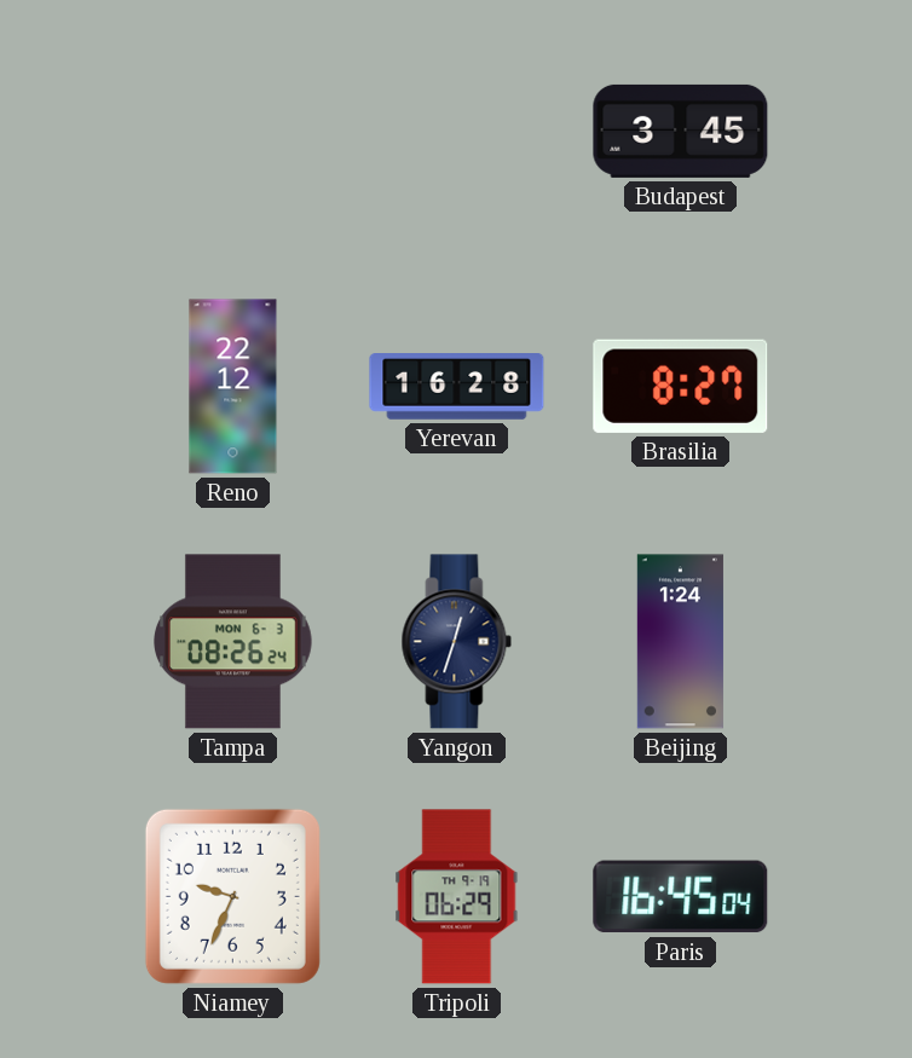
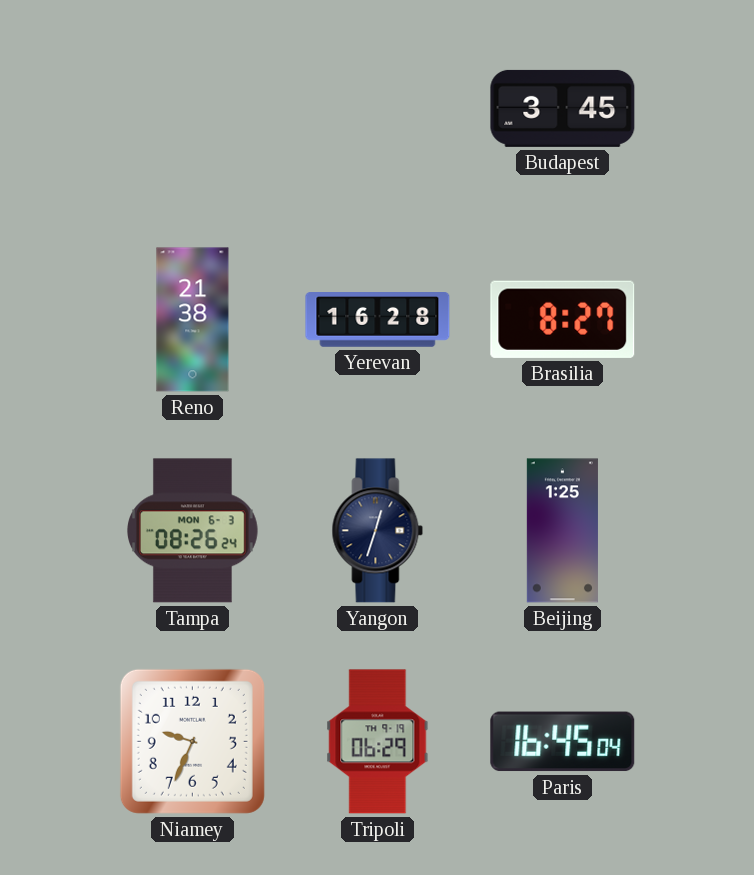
Reno: 22:12 -> 21:38
Beijing: 1:24 -> 1:25
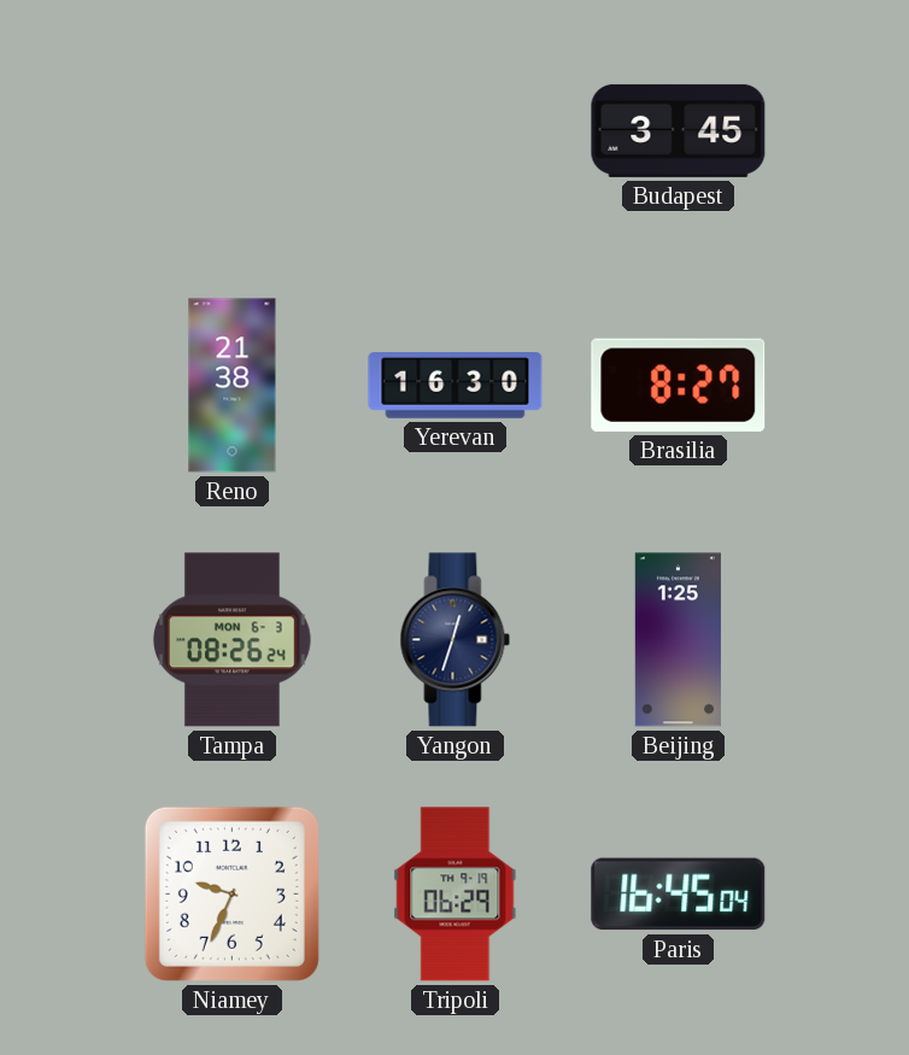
Yerevan: 16:28 -> 16:30
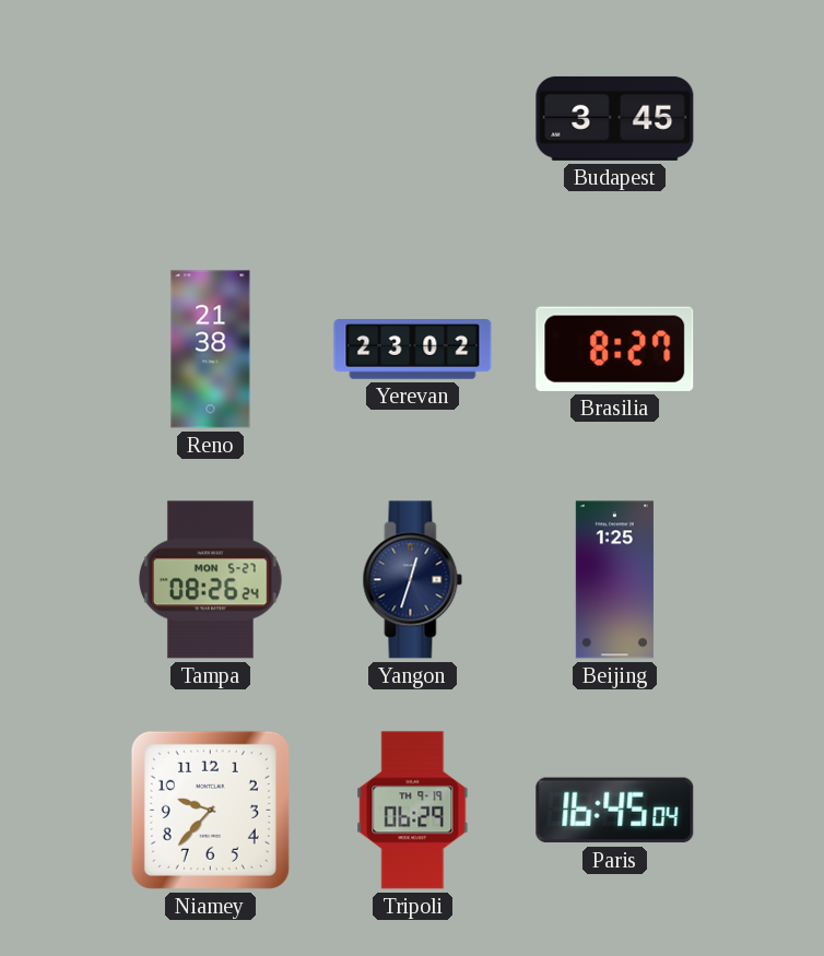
Yerevan: 16:30 -> 23:02
Tampa date: MON 6-3 -> MON 5-27
Niamey: 9:34 -> 9:37
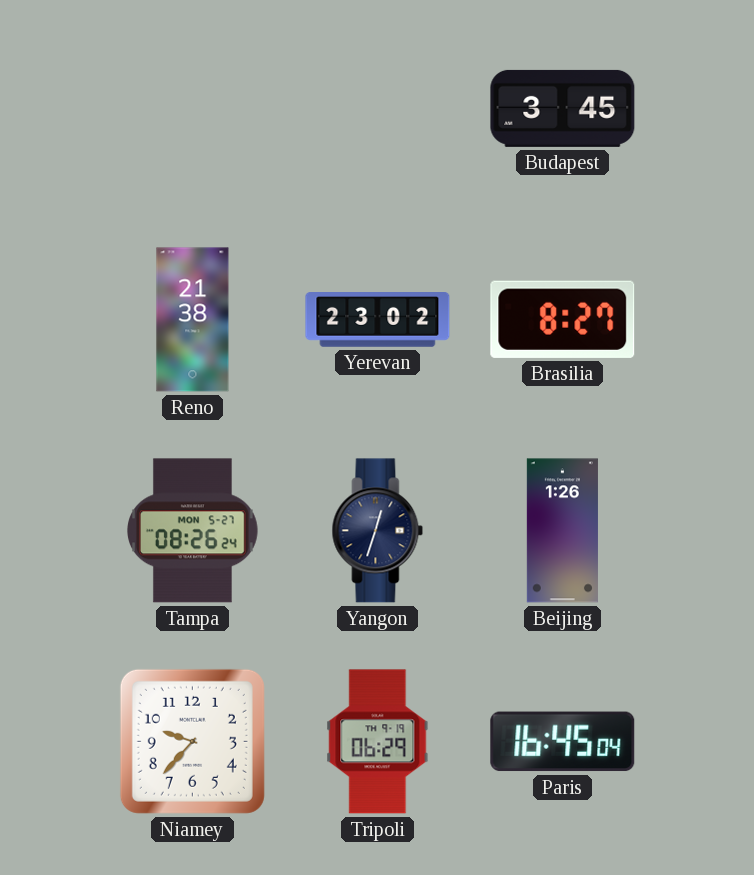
Beijing: 1:25 -> 1:26
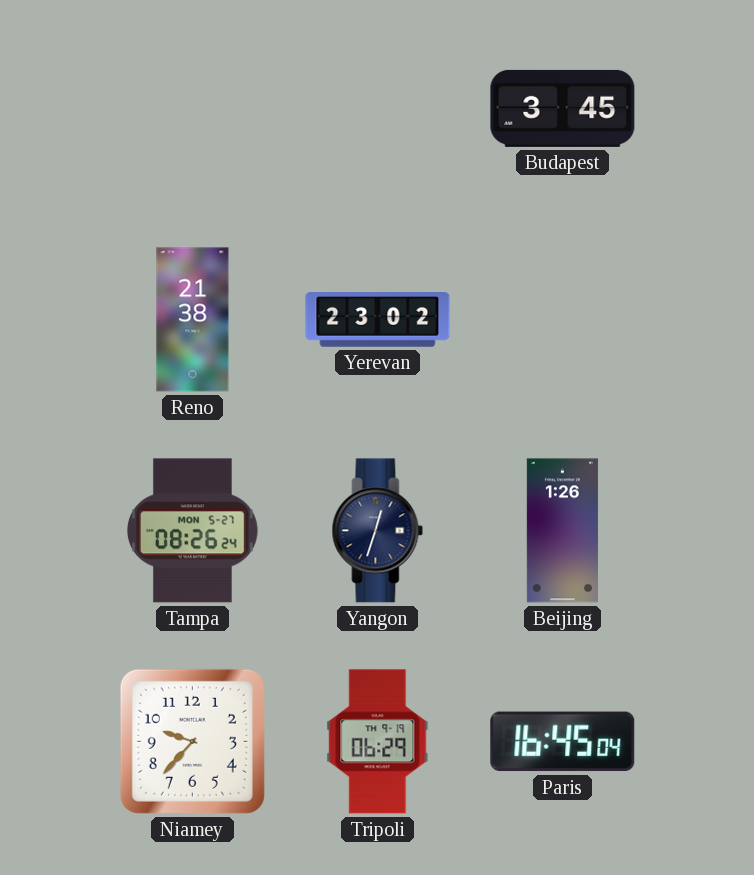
Brasilia: 8:27 -> none
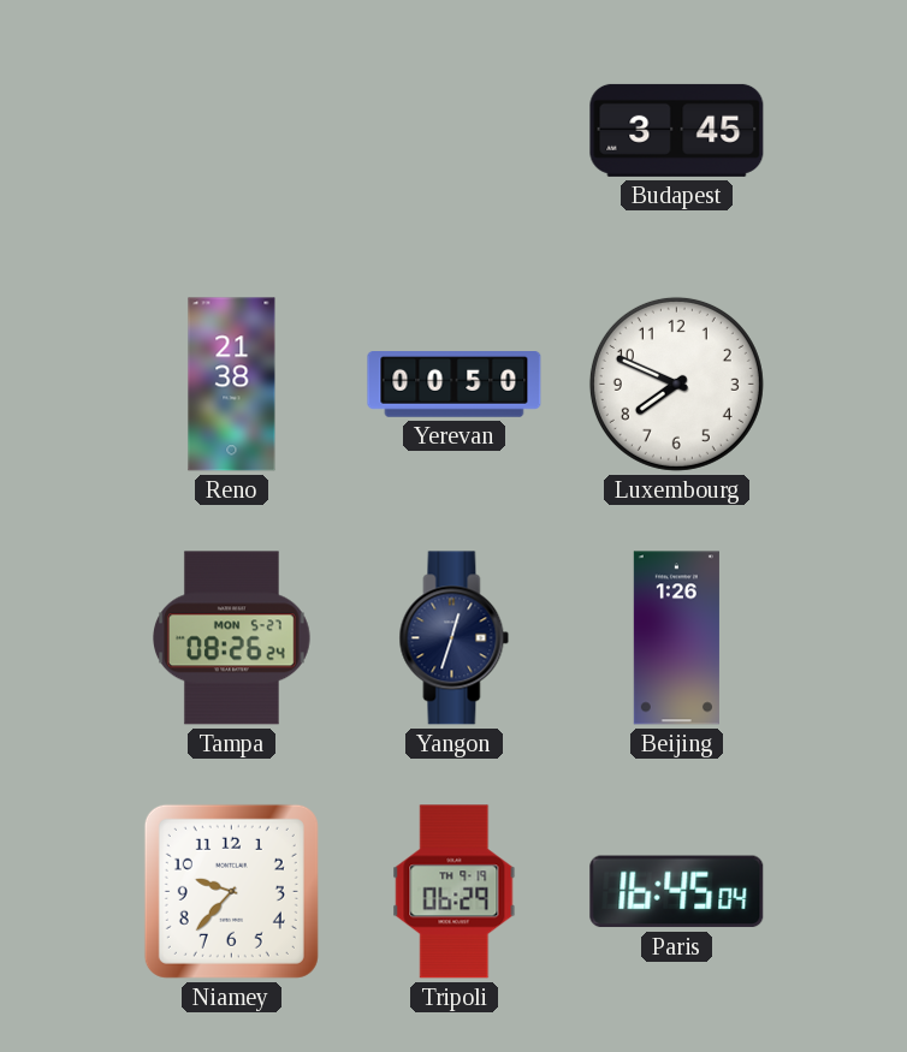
Yerevan: 23:02 -> 00:50
Luxembourg: none -> 7:49
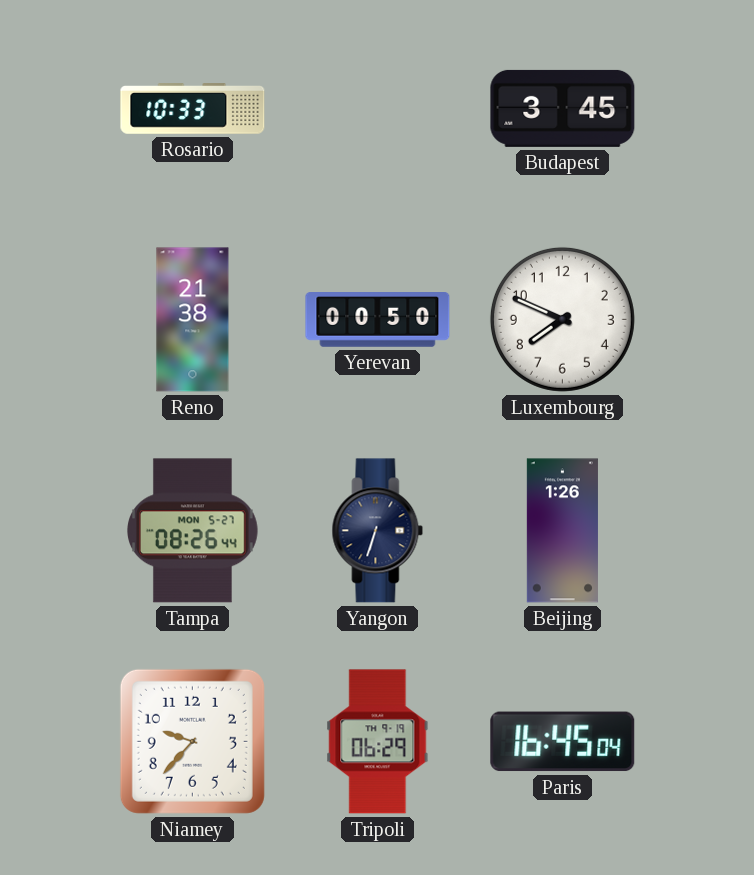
Rosario: none -> 10:33
Tampa: 08:26:24 -> 08:26:44
Yangon: 12:33 -> 6:33
